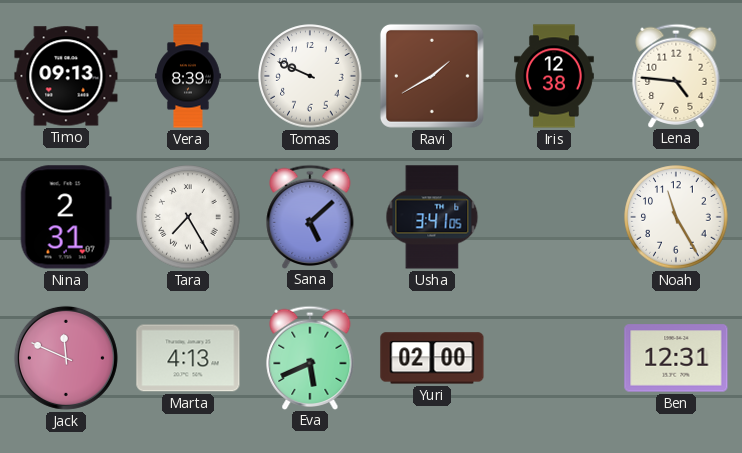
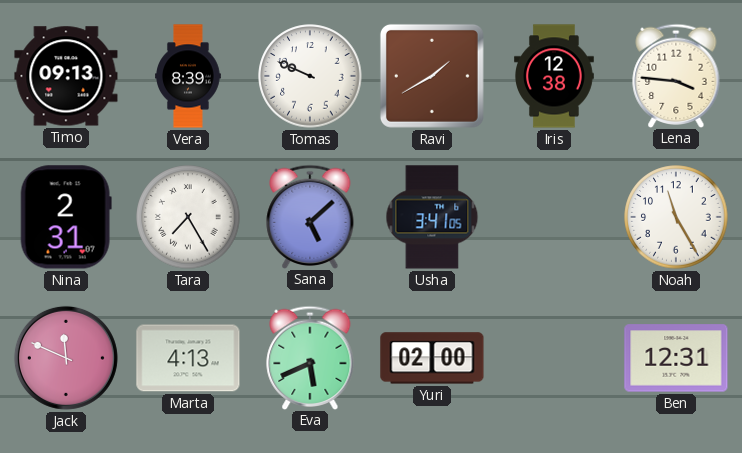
Lena: 4:46 -> 3:46
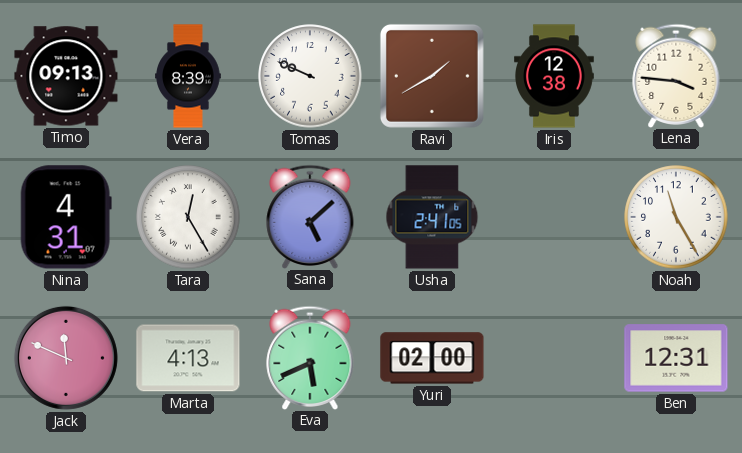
Nina: 2:31 -> 4:31
Tara: 7:25 -> 12:25
Usha: 3:41 -> 2:41
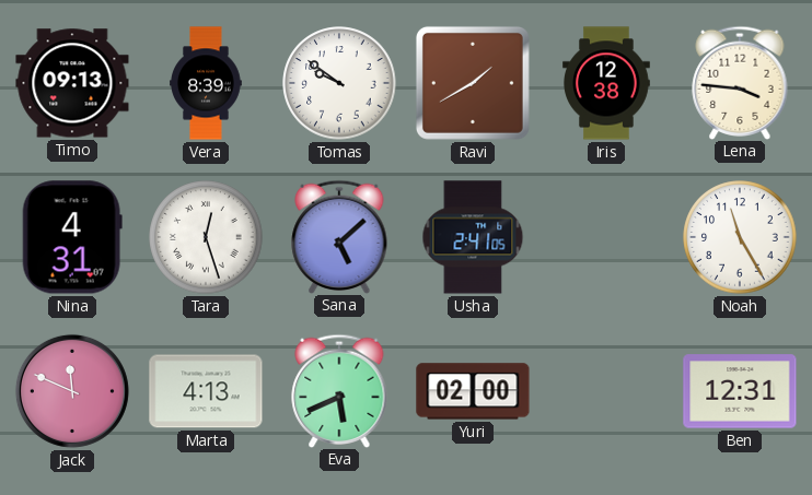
Tomas: 9:49 -> 9:51
Tara: 12:25 -> 12:27
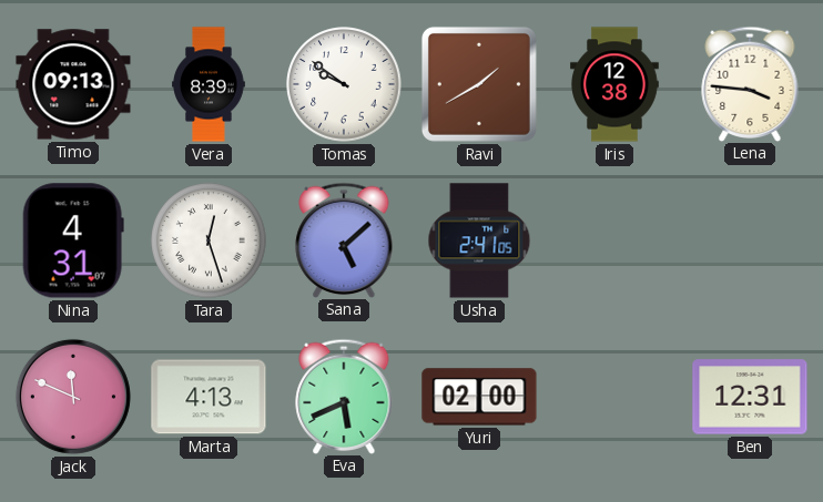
Noah: 11:25 -> none
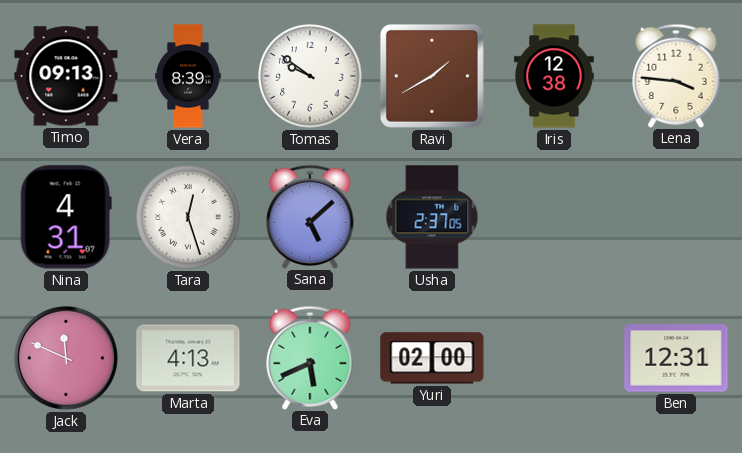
Usha: 2:41 -> 2:37
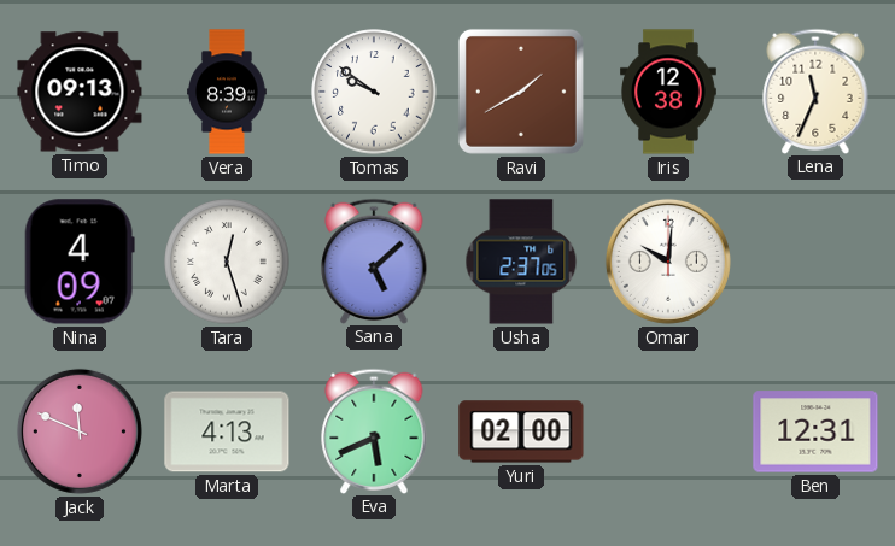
Lena: 3:46 -> 11:34
Nina: 4:31 -> 4:09
Omar: none -> 10:01
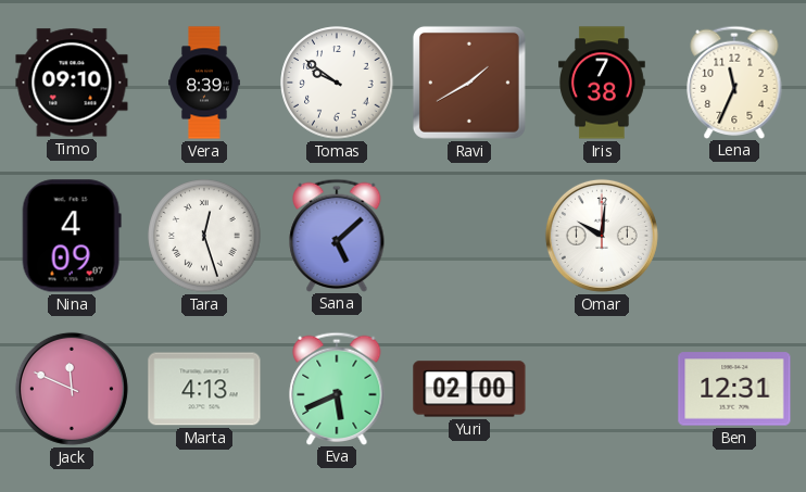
Timo: 09:13 -> 09:10
Iris: 12:38 -> 7:38
Usha: 2:37 -> none
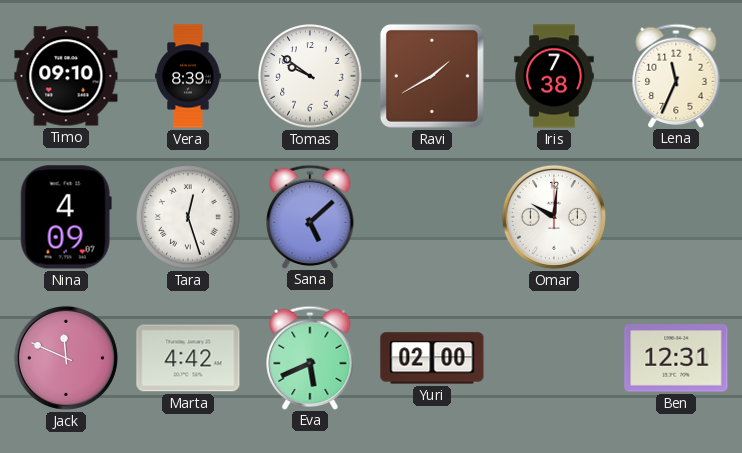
Marta: 4:13 -> 4:42
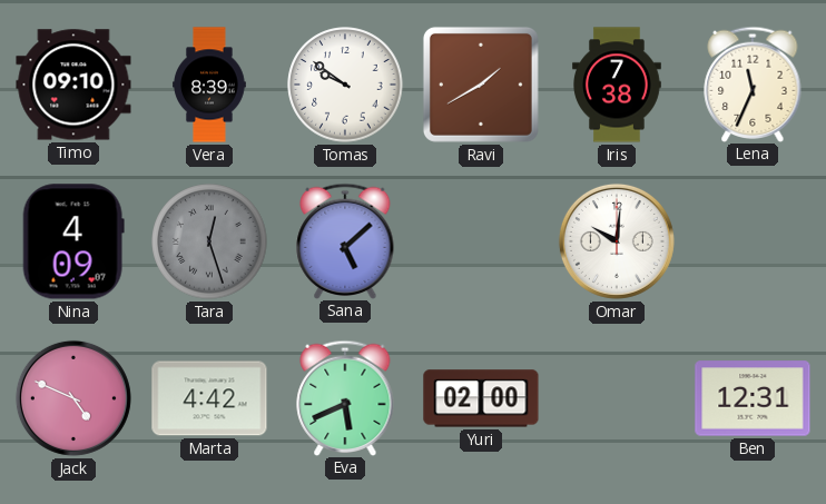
Tara dial: white -> grey
Jack: 11:49 -> 4:49
